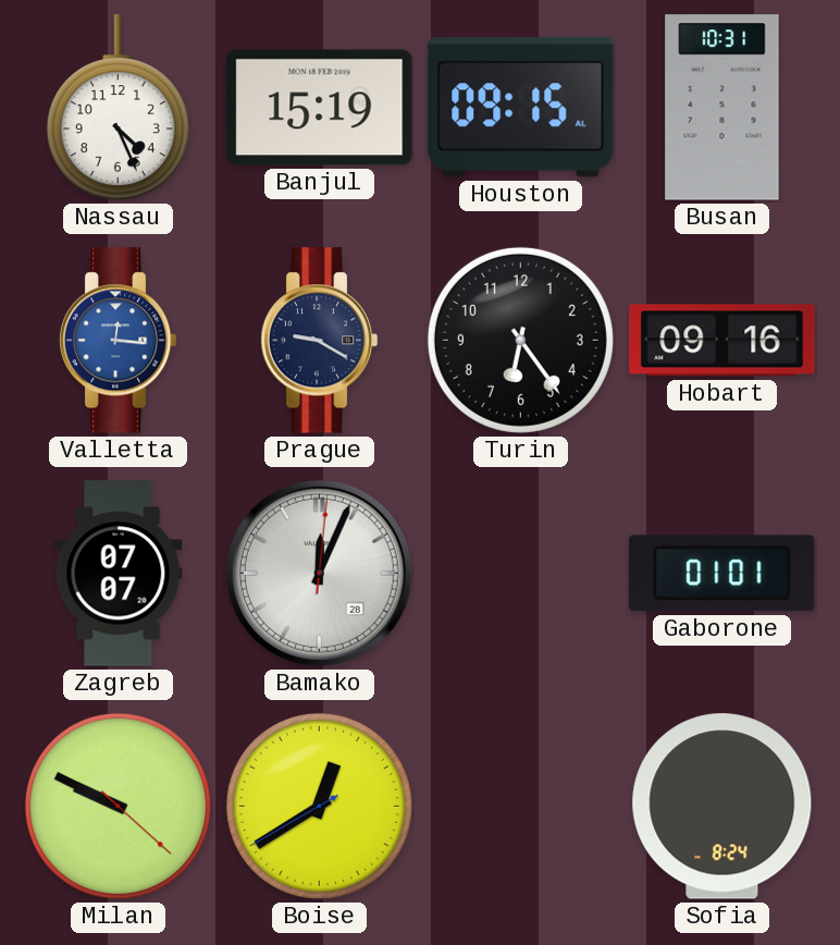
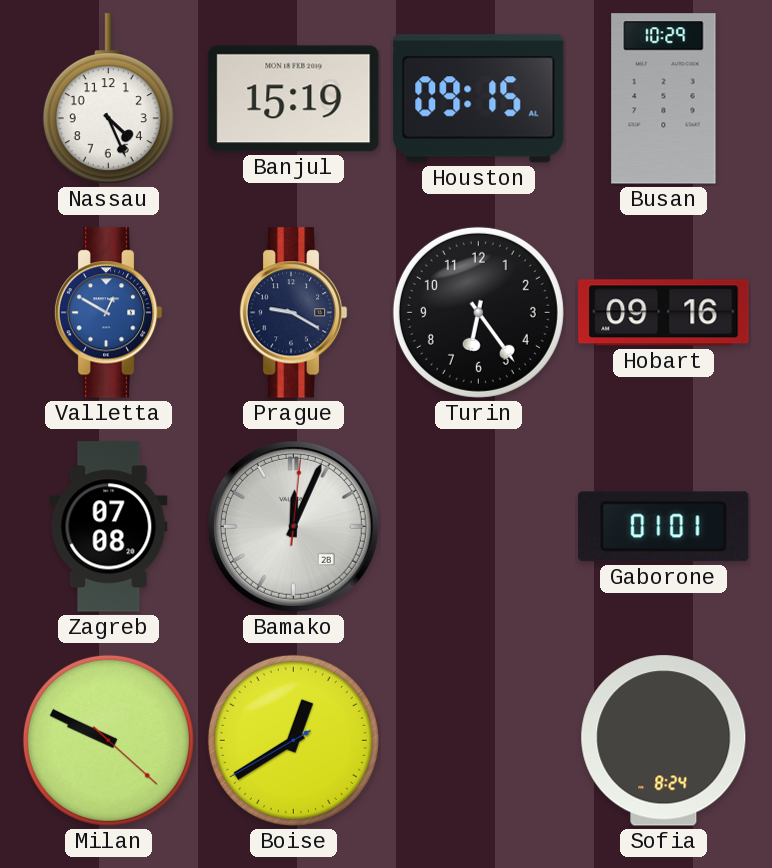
Busan: 10:31 -> 10:29
Valletta: 12:16 -> 12:50
Zagreb: 07:07 -> 07:08
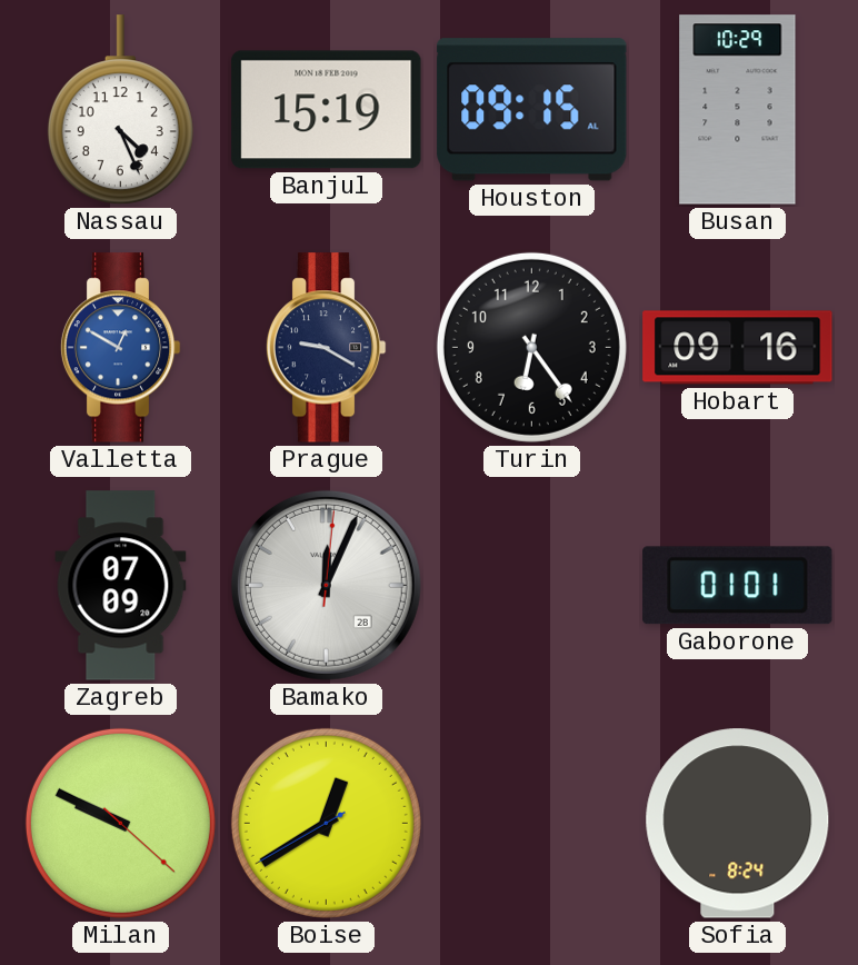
Zagreb: 07:08 -> 07:09
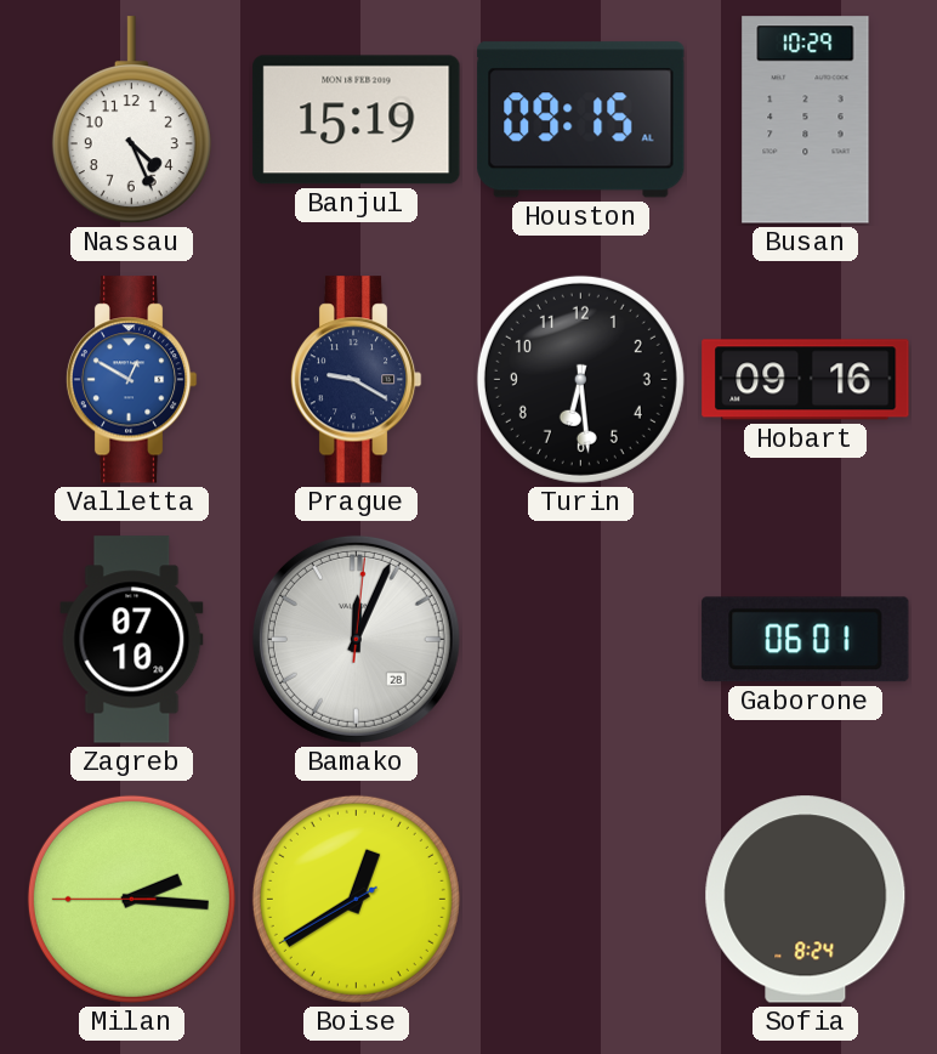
Turin: 6:24 -> 6:29
Zagreb: 07:09 -> 07:10
Gaborone: 01:01 -> 06:01
Milan: 9:49 -> 2:15
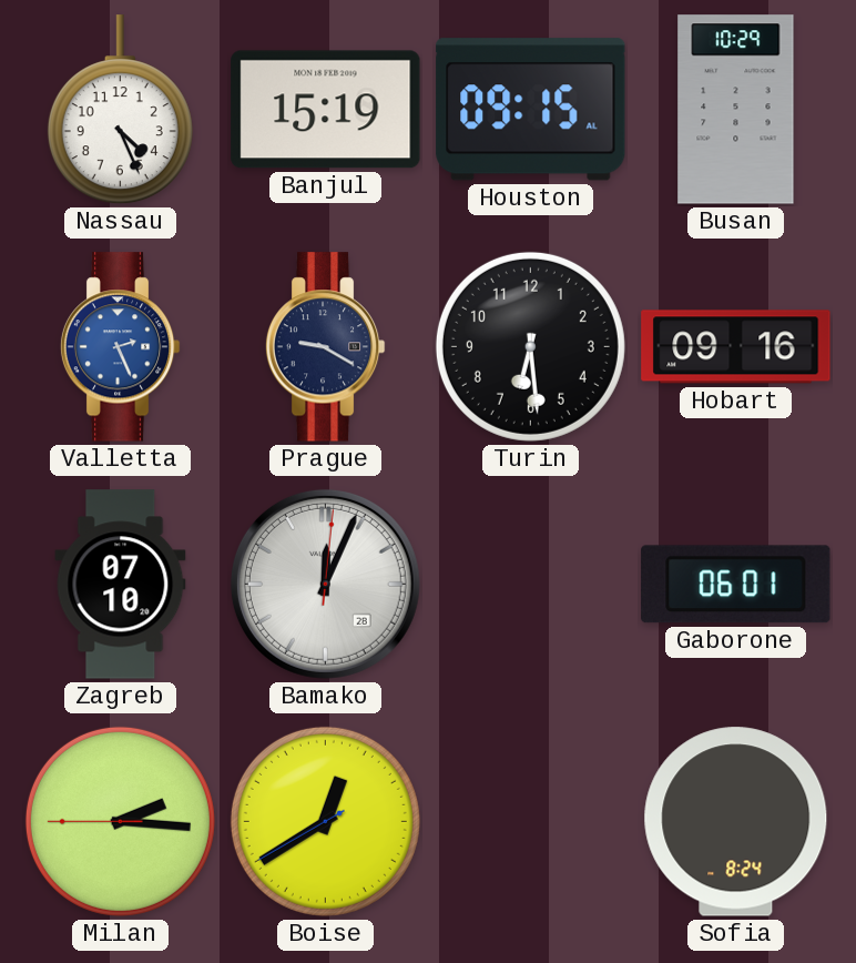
Valletta: 12:50 -> 2:26
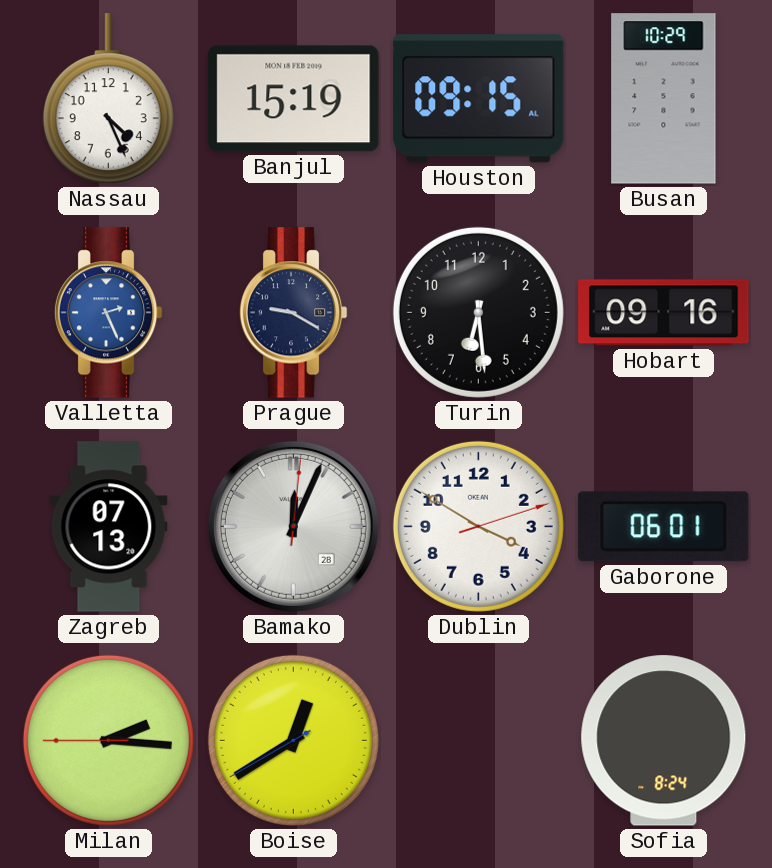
Zagreb: 07:10 -> 07:13
Dublin: none -> 3:50
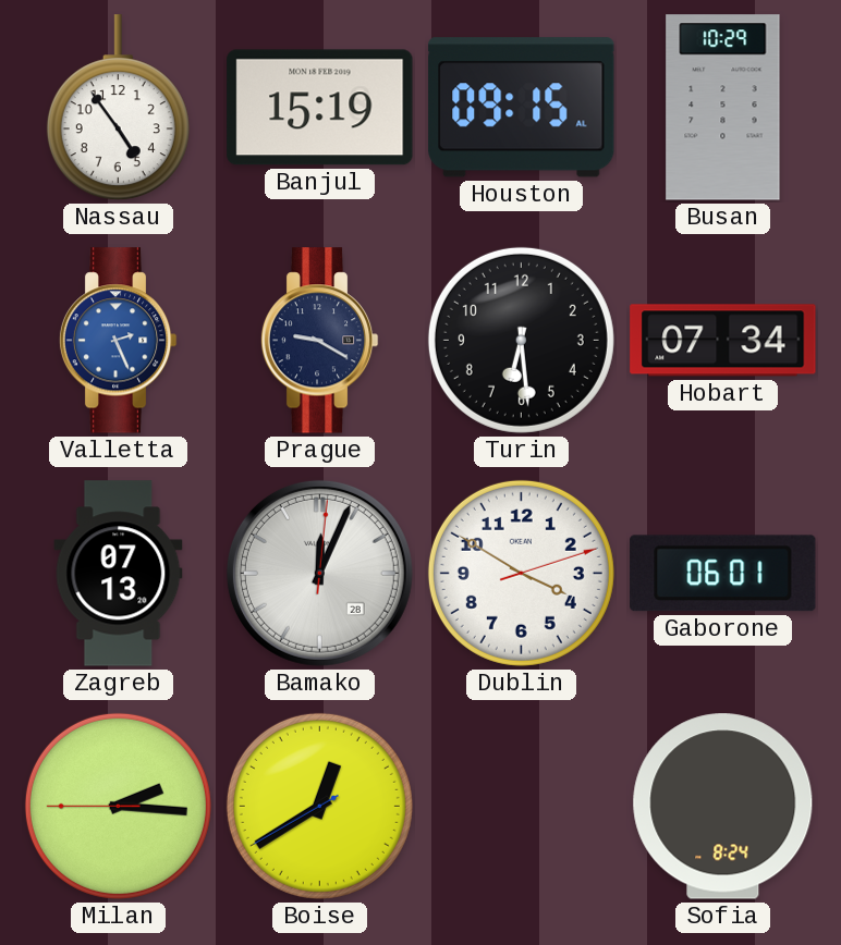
Nassau: 4:26 -> 4:54
Hobart: 09:16 -> 07:34
